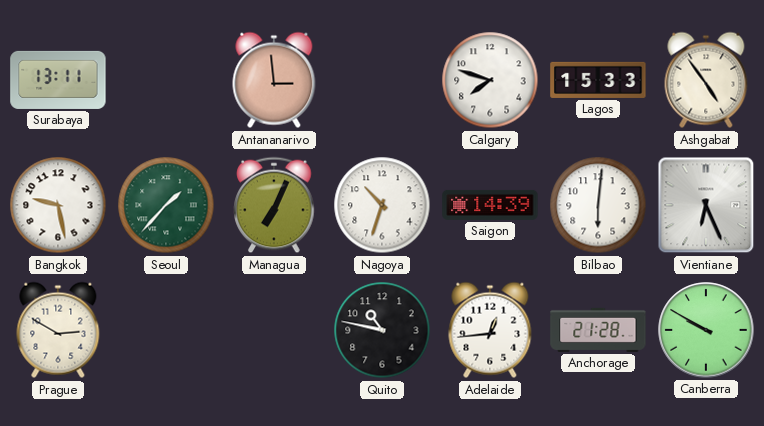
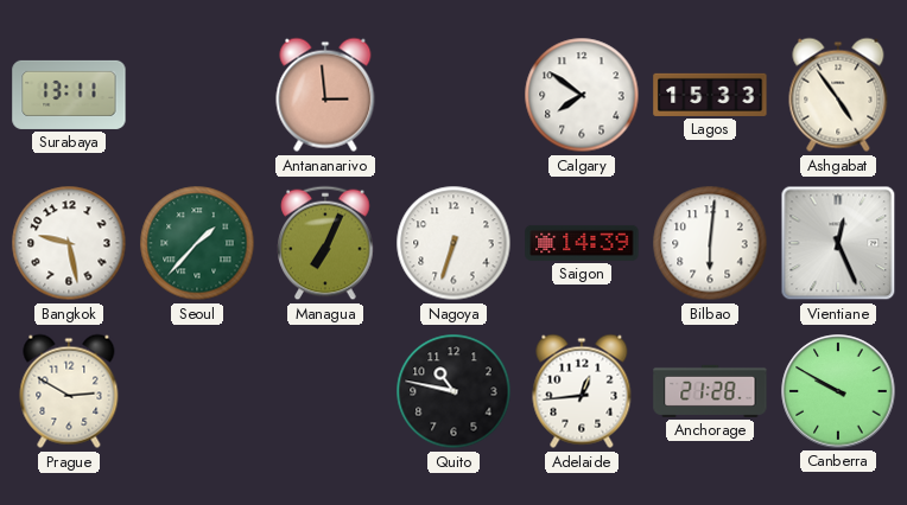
Calgary: 7:48 -> 7:51
Nagoya: 10:33 -> 6:33
Vientiane: 6:26 -> 12:26
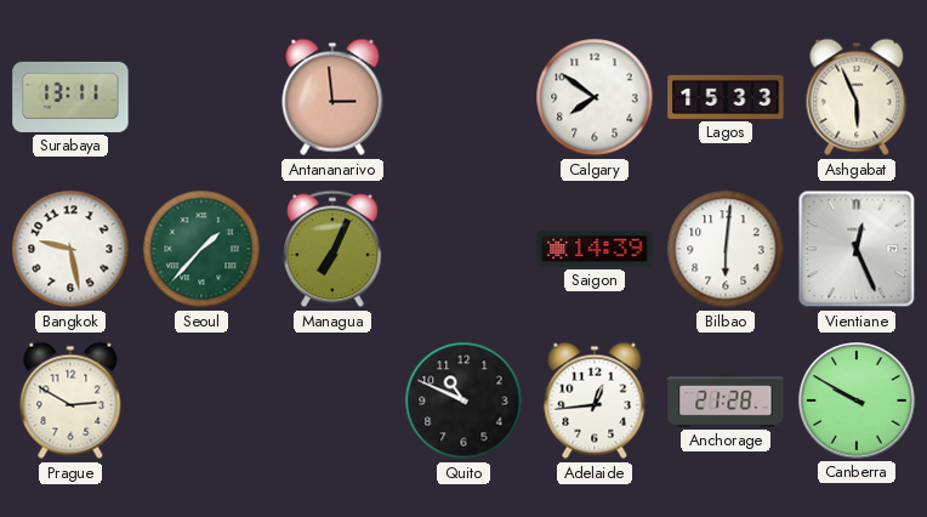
Ashgabat: 4:54 -> 5:56
Nagoya: 6:33 -> none
Quito: 10:47 -> 10:49
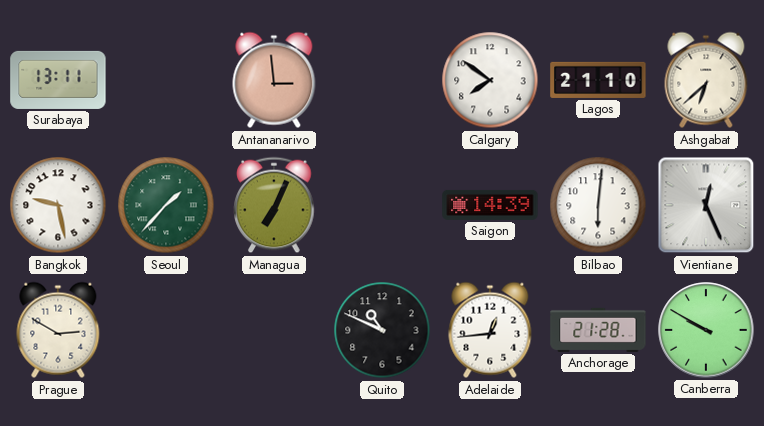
Lagos: 15:33 -> 21:10
Ashgabat: 5:56 -> 6:38
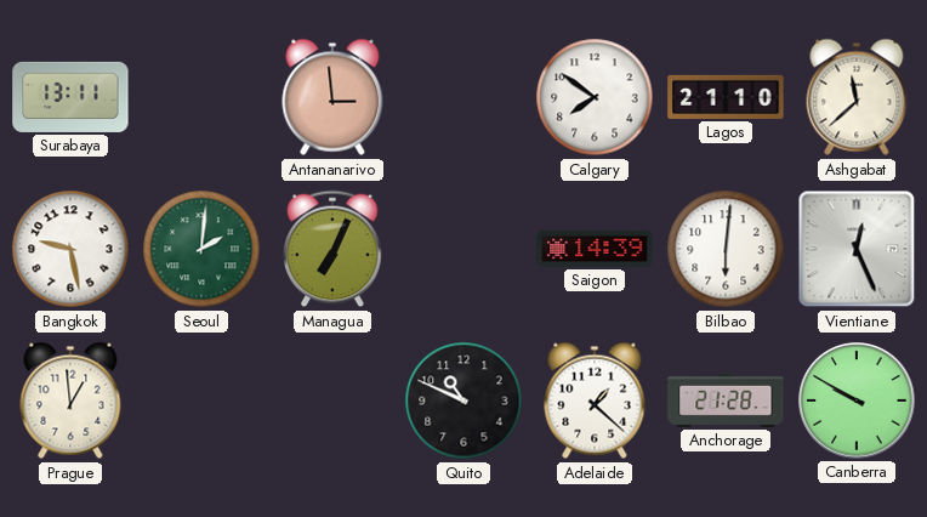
Ashgabat: 6:38 -> 11:38
Seoul: 1:37 -> 2:01
Prague: 2:50 -> 12:59
Adelaide: 12:44 -> 1:22
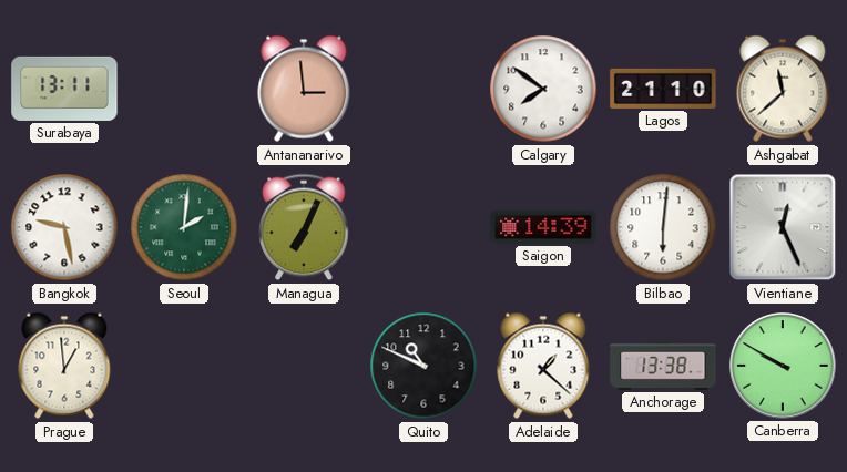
Anchorage: 21:28 -> 13:38
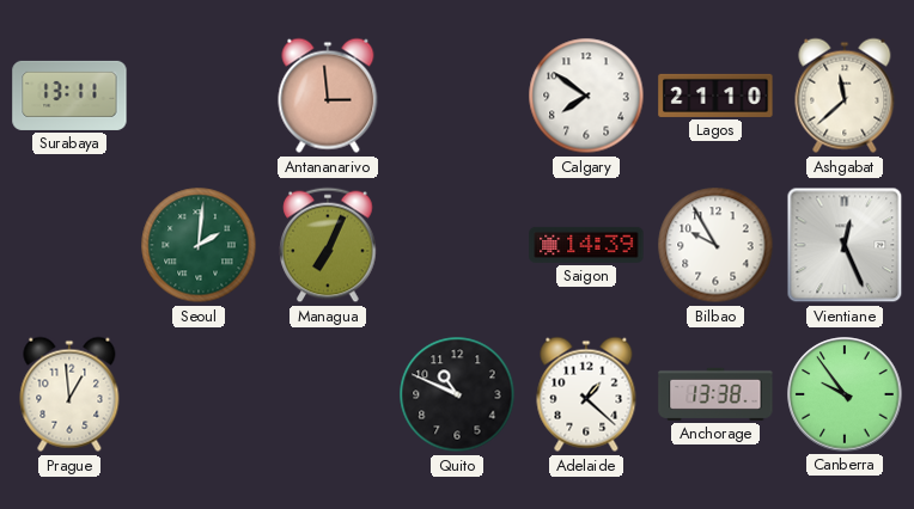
Bangkok: 9:28 -> none
Bilbao: 6:01 -> 9:55
Canberra: 9:50 -> 9:54
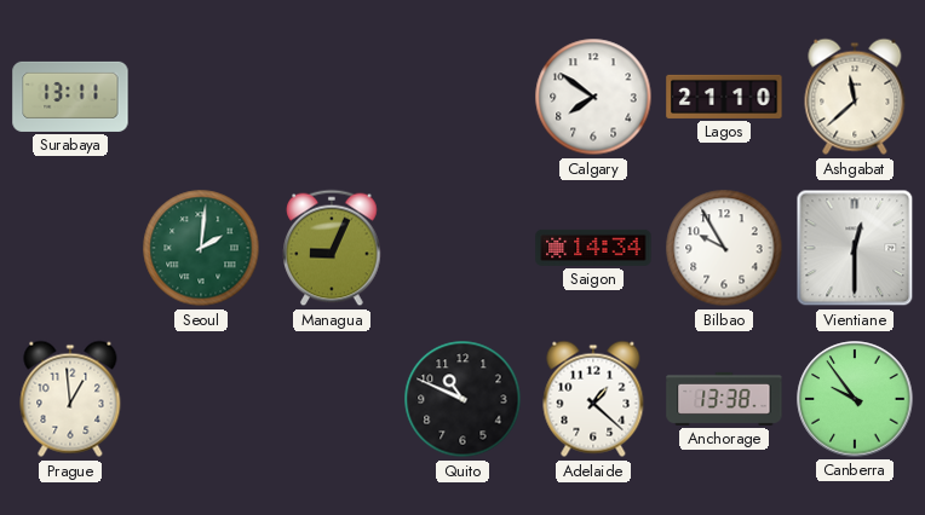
Antananarivo: 2:59 -> none
Managua: 7:04 -> 9:04
Saigon: 14:39 -> 14:34
Vientiane: 12:26 -> 12:30
